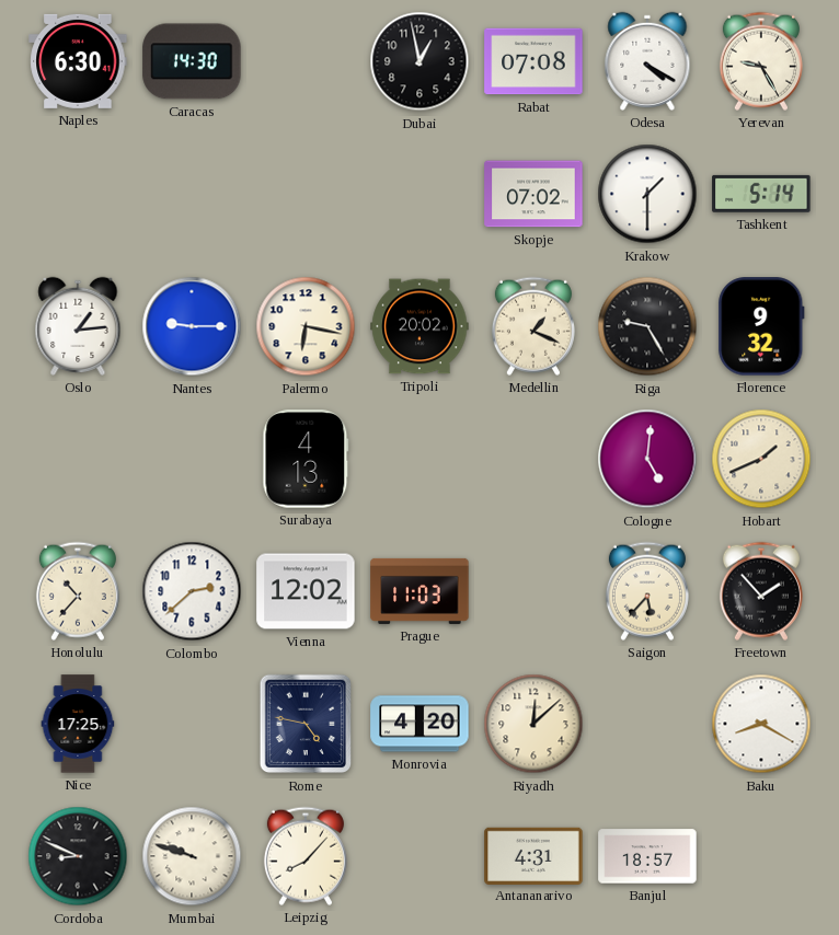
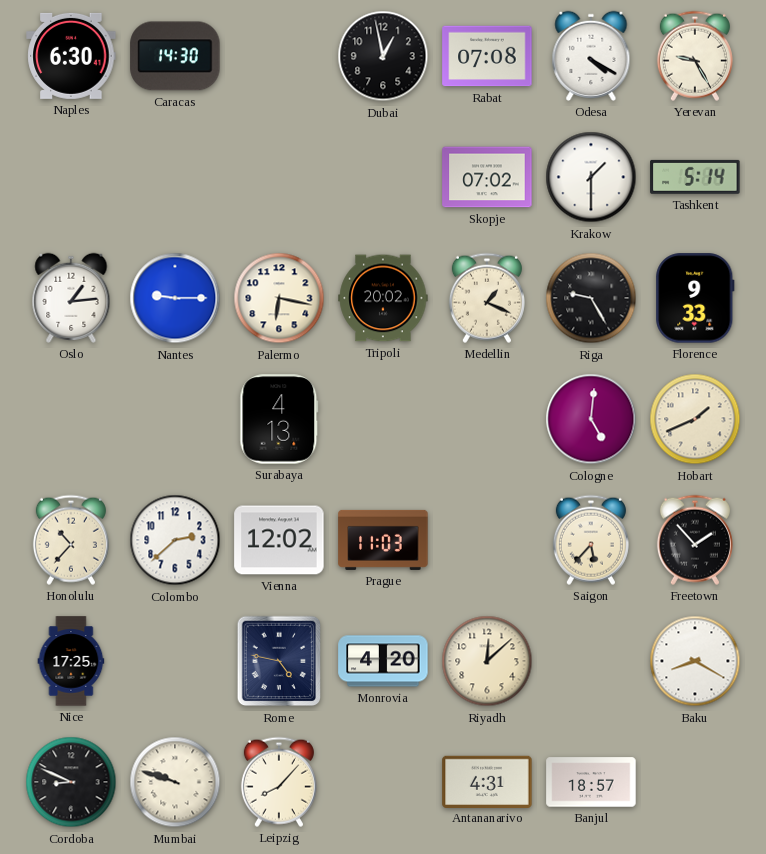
Florence: 9:32 -> 9:33
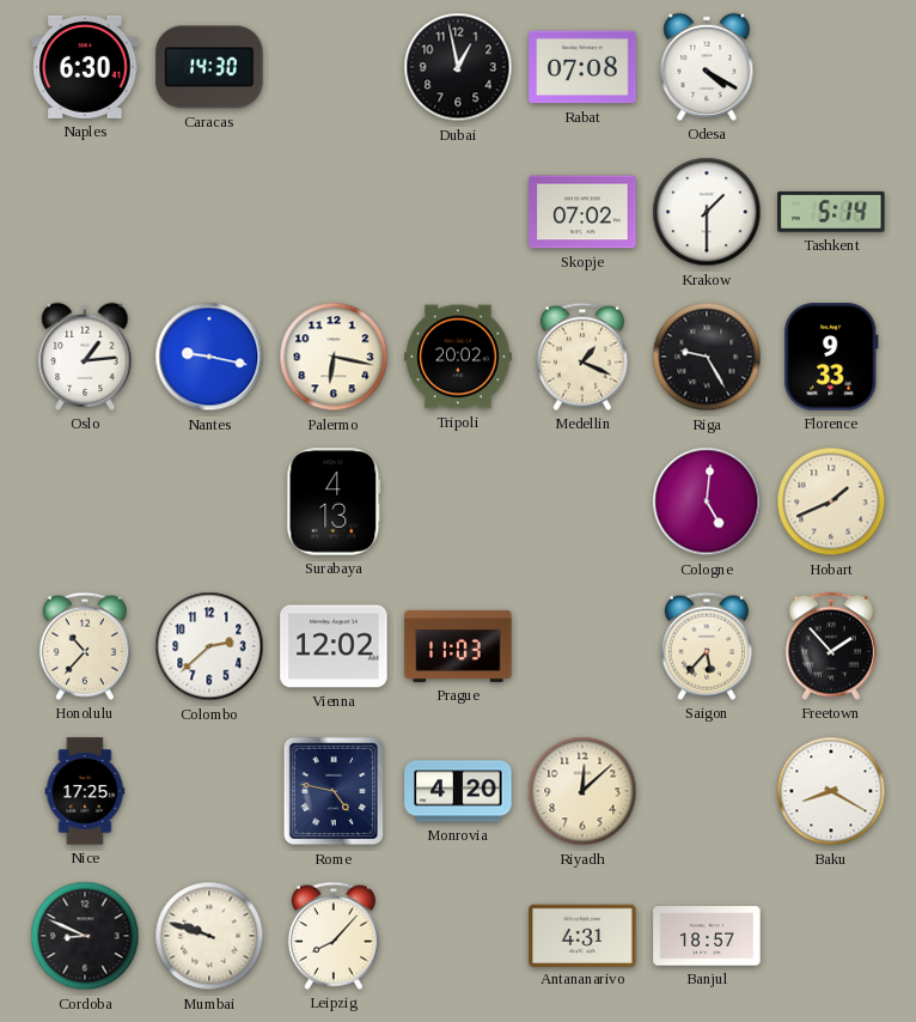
Yerevan: 9:25 -> none
Nantes: 9:15 -> 9:17
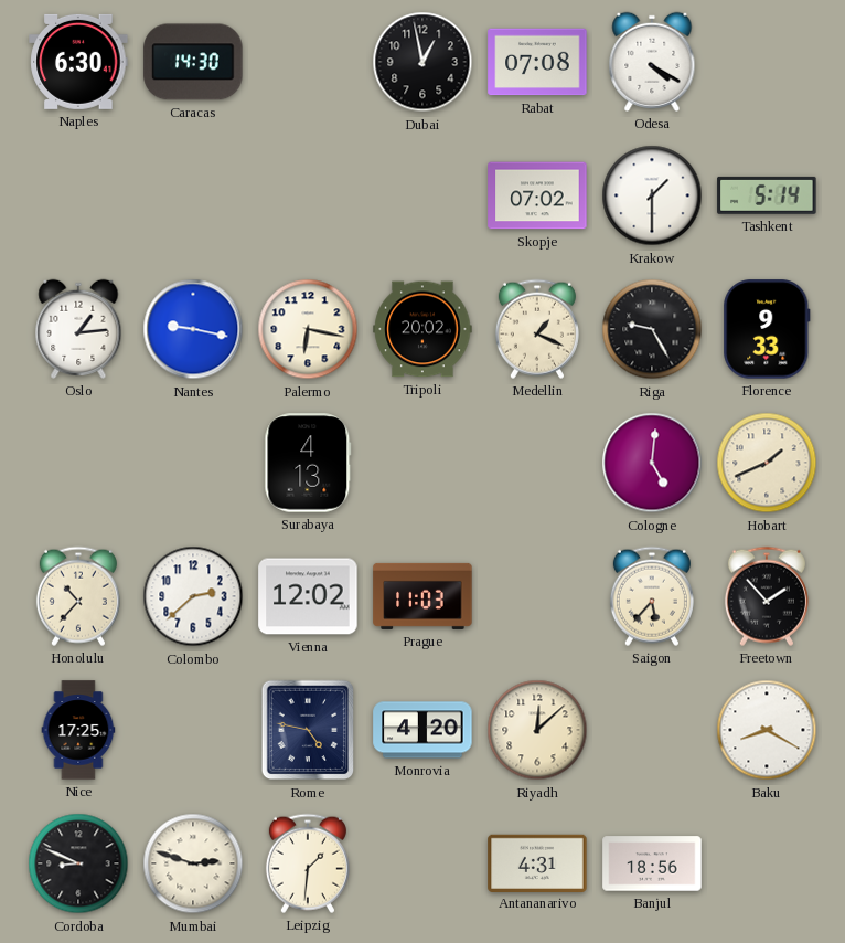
Mumbai: 9:48 -> 2:48
Leipzig: 8:07 -> 1:31
Banjul: 18:57 -> 18:56
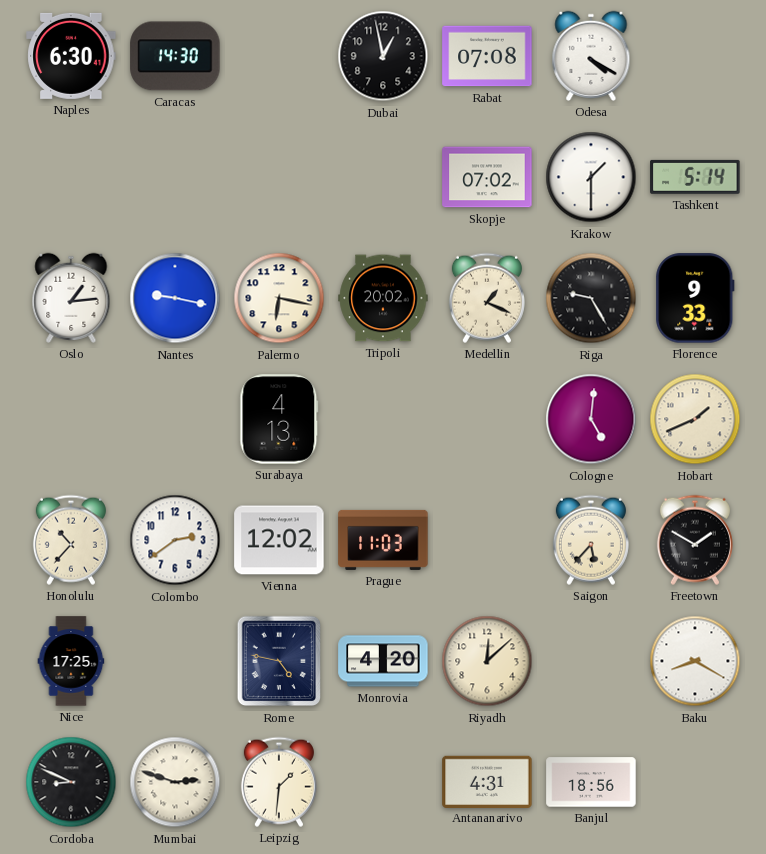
Colombo: 2:38 -> 2:39
Freetown: 1:53 -> 1:50
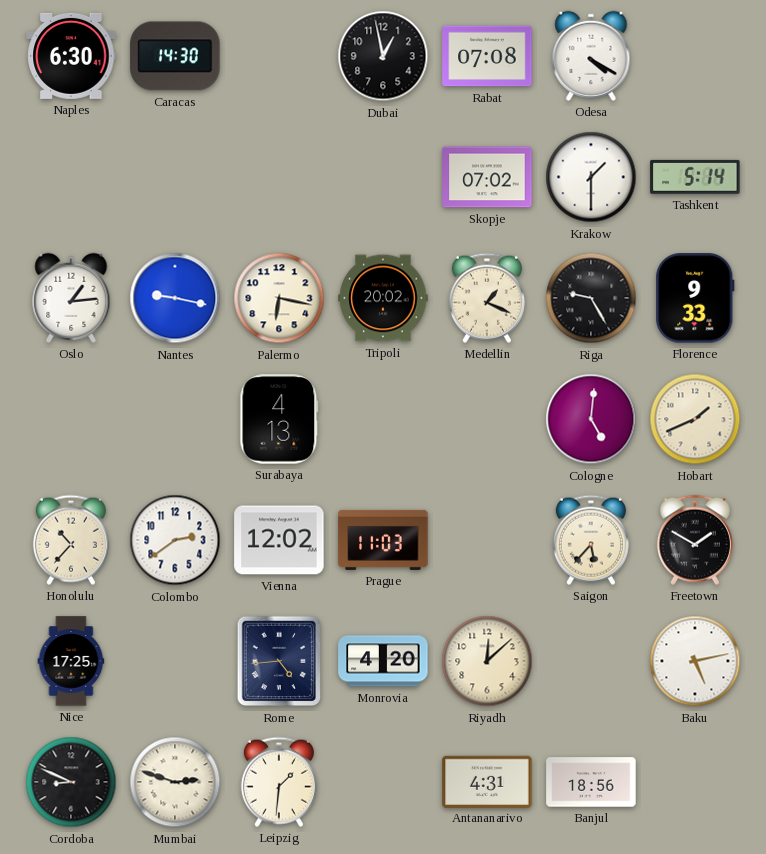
Rome: 4:47 -> 4:44
Baku: 8:20 -> 5:13
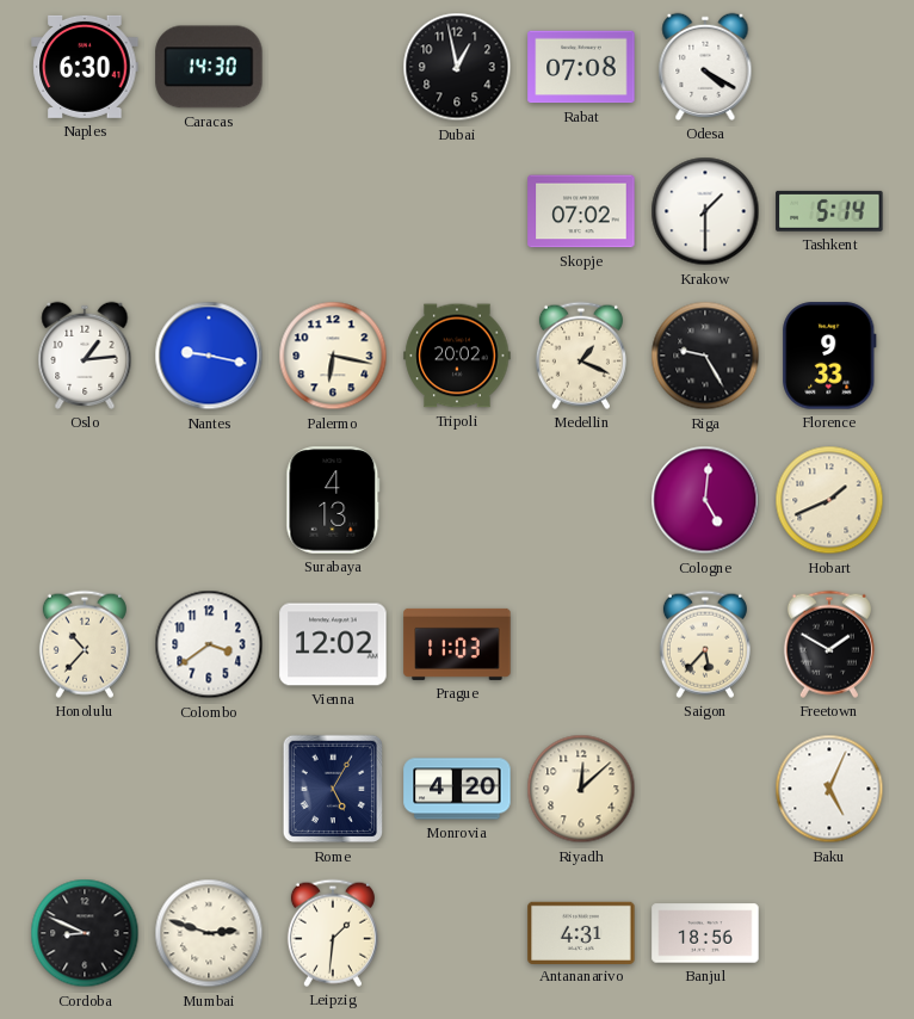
Colombo: 2:39 -> 3:39
Nice: 17:25 -> none
Rome: 4:44 -> 5:05
Baku: 5:13 -> 5:04
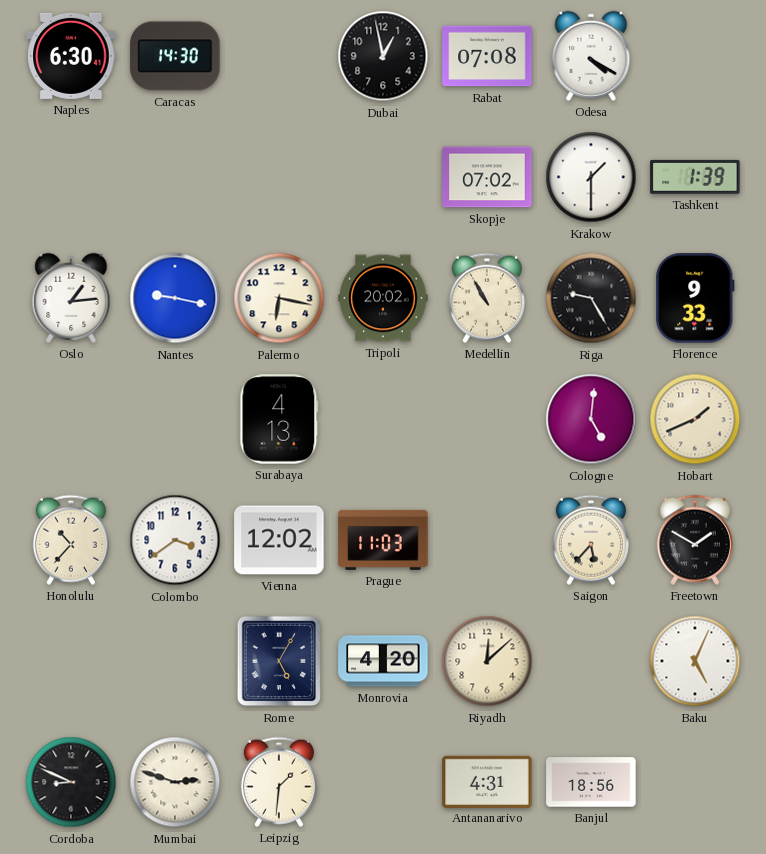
Tashkent: 5:14 -> 1:39
Medellin: 1:19 -> 10:55
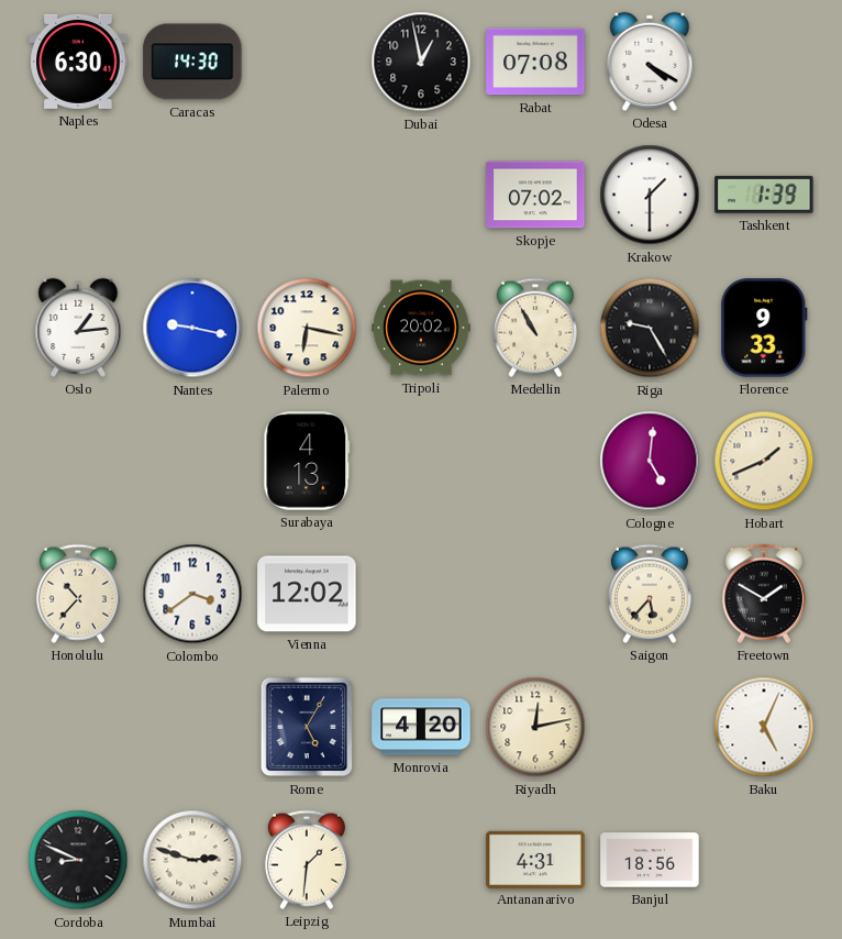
Prague: 11:03 -> none
Riyadh: 12:08 -> 12:13
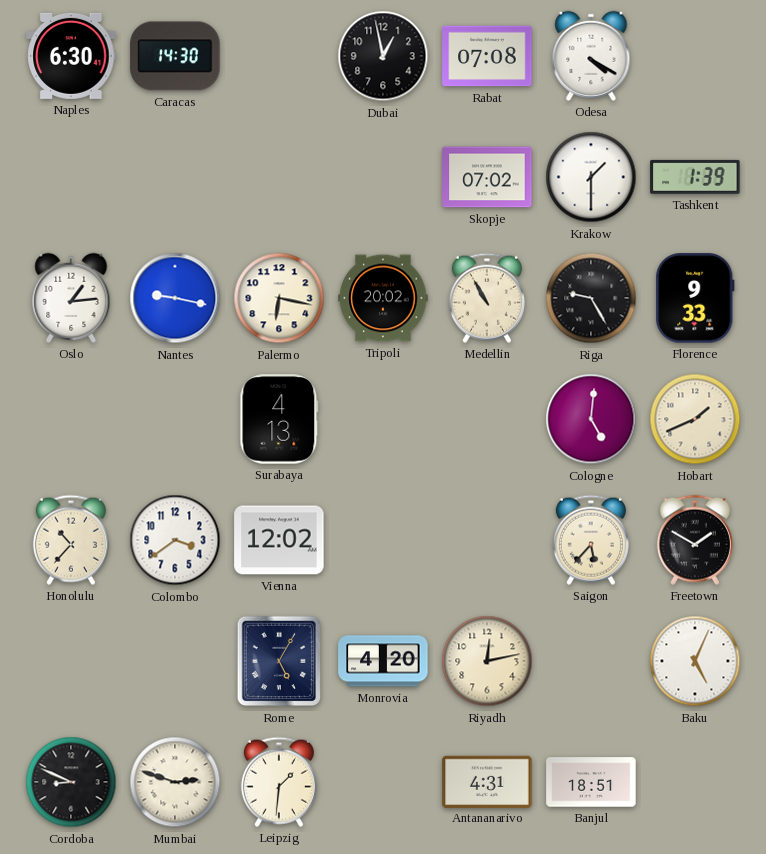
Banjul: 18:56 -> 18:51
